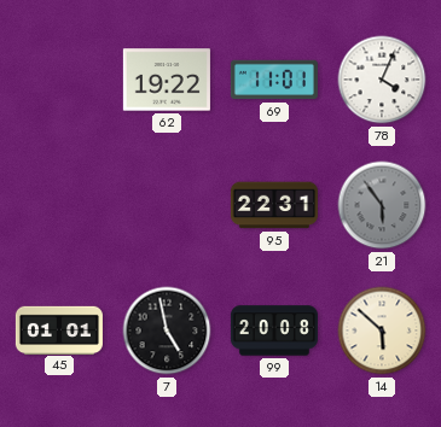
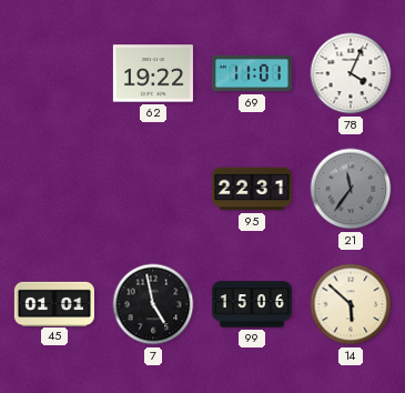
21: 5:54 -> 11:36
99: 20:08 -> 15:06
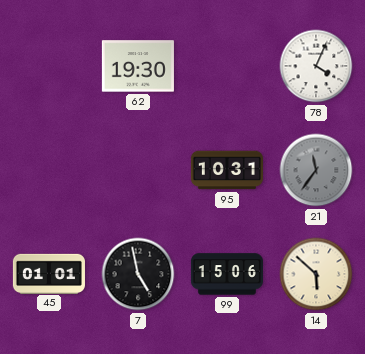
62: 19:22 -> 19:30
69: 11:01 -> none
95: 22:31 -> 10:31
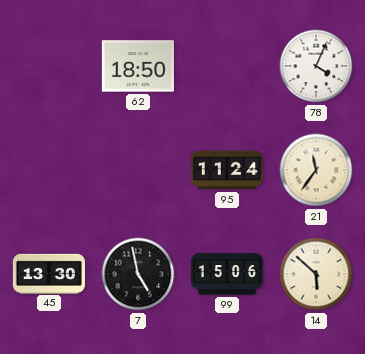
62: 19:30 -> 18:50
95: 10:31 -> 11:24
21 dial: grey -> cream
45: 01:01 -> 13:30
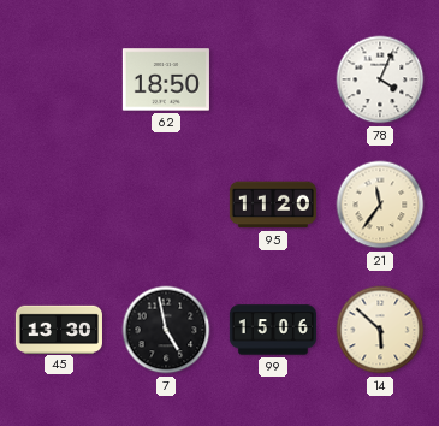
95: 11:24 -> 11:20
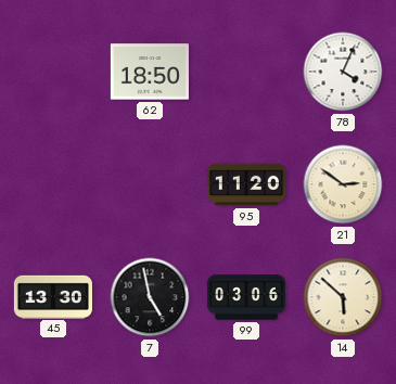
21: 11:36 -> 2:51
99: 15:06 -> 03:06
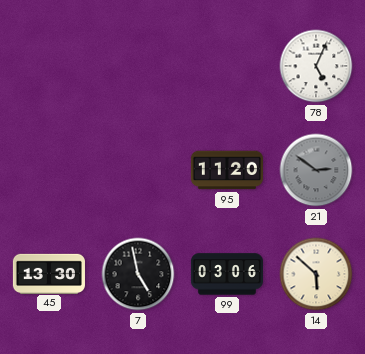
62: 18:50 -> none
78: 4:04 -> 5:04
21 dial: cream -> grey
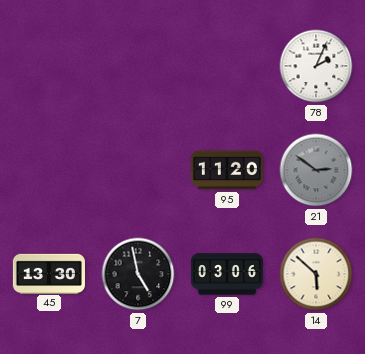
78: 5:04 -> 2:04
